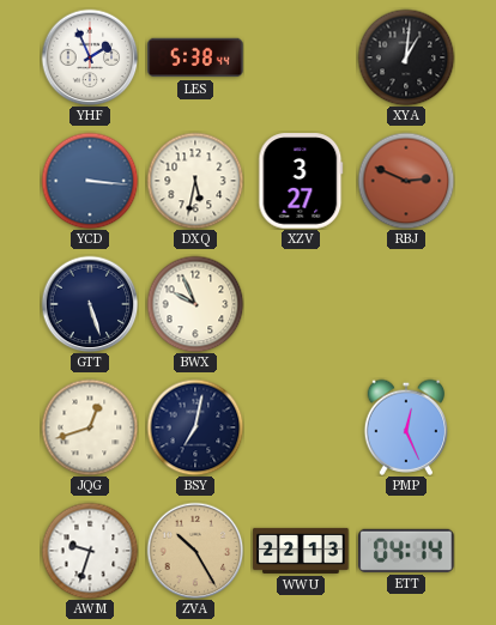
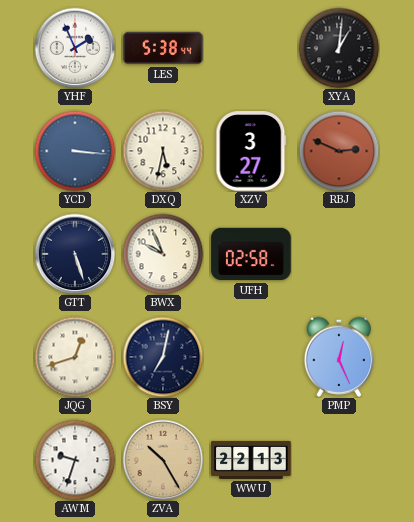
UFH: none -> 02:58
ETT: 04:14 -> none
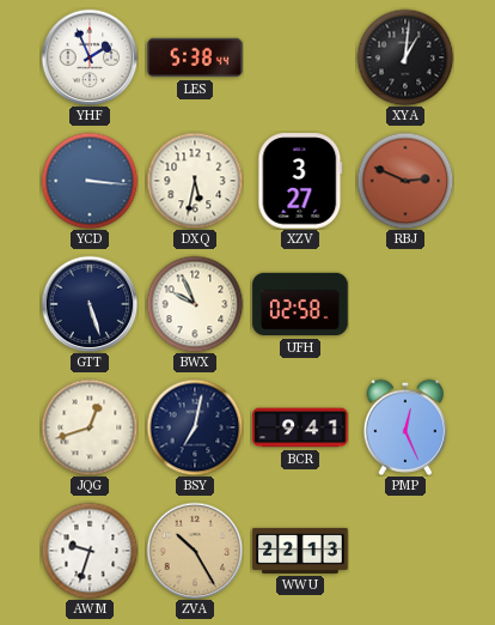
BCR: none -> 9:41
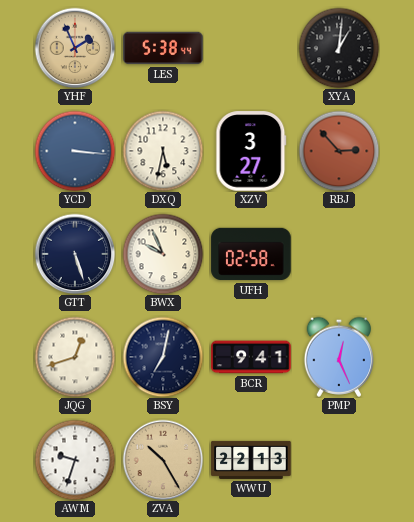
YHF dial: white -> champagne
RBJ: 2:49 -> 2:53
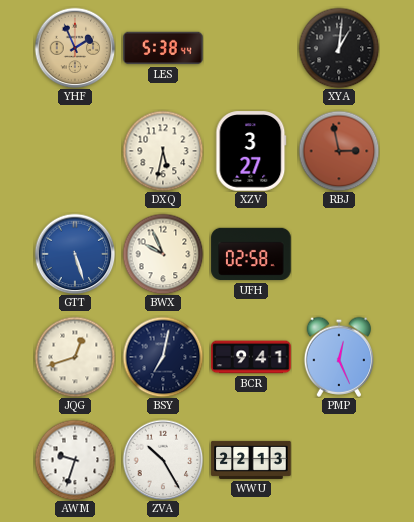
YCD: 3:16 -> none
RBJ: 2:53 -> 2:58
GTT dial: navy -> blue
ZVA dial: champagne -> white
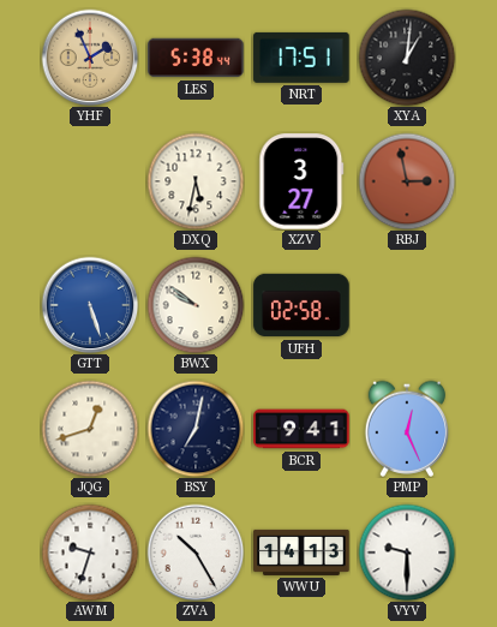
NRT: none -> 17:51
BWX: 9:56 -> 9:51
WWU: 22:13 -> 14:13
VYV: none -> 9:30
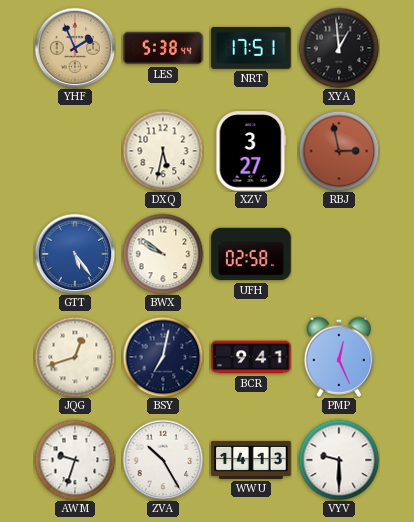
XYA: 1:01 -> 12:59
GTT: 5:27 -> 5:24
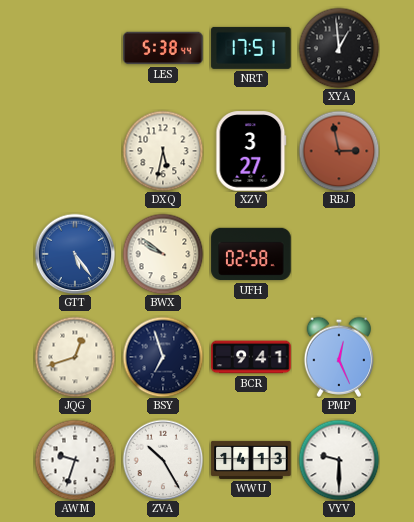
YHF: 1:56 -> none
BSY: 7:02 -> 6:57
